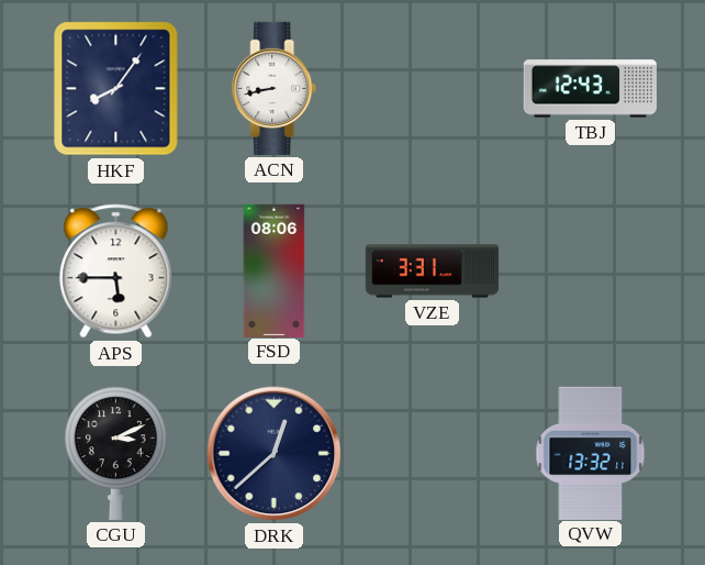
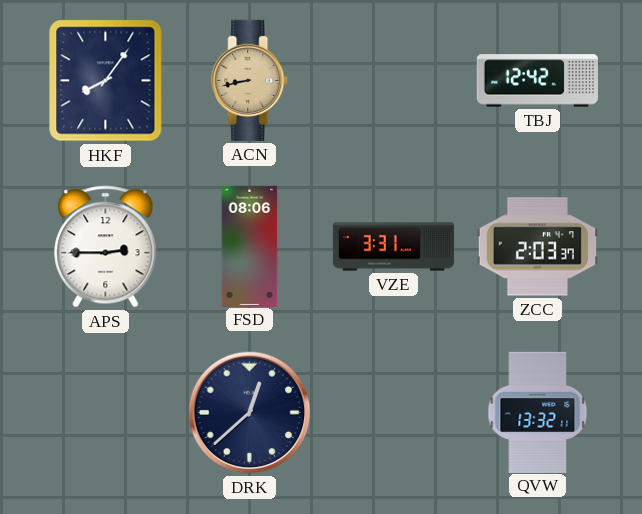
ACN dial: white -> champagne
TBJ: 12:43 -> 12:42
APS: 5:45 -> 2:45
ZCC: none -> 2:03
CGU: 3:11 -> none
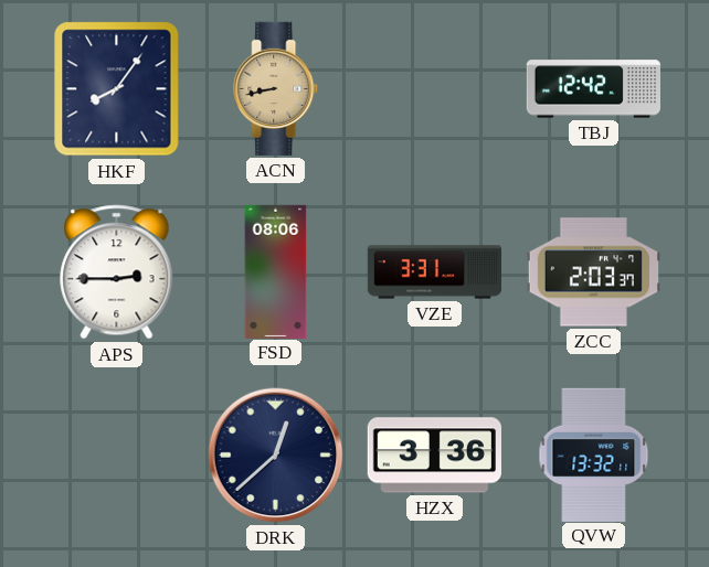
HZX: none -> 3:36
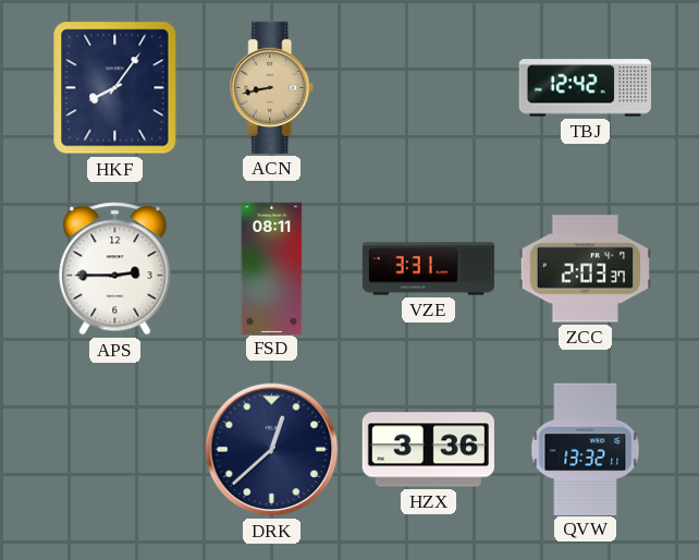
FSD: 08:06 -> 08:11
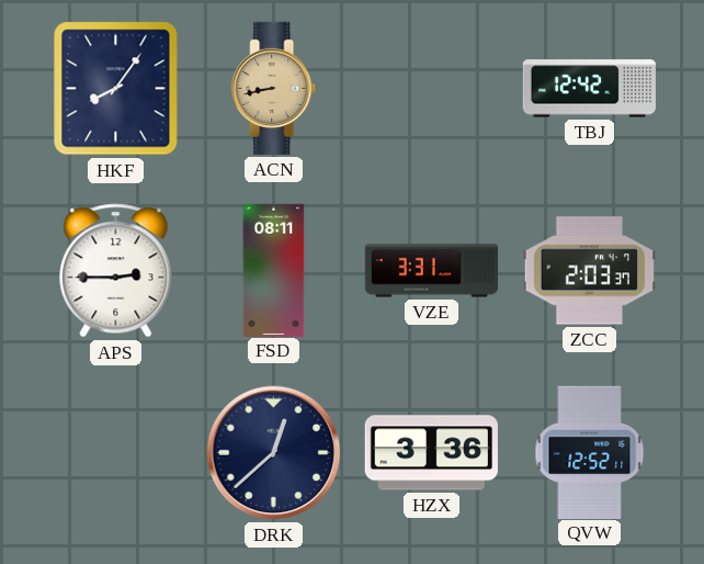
QVW: 13:32 -> 12:52
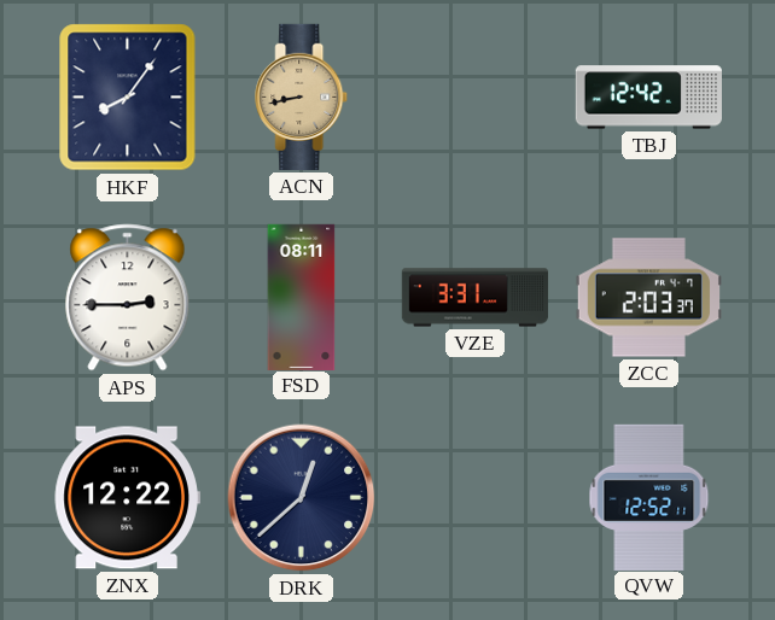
ZNX: none -> 12:22
HZX: 3:36 -> none
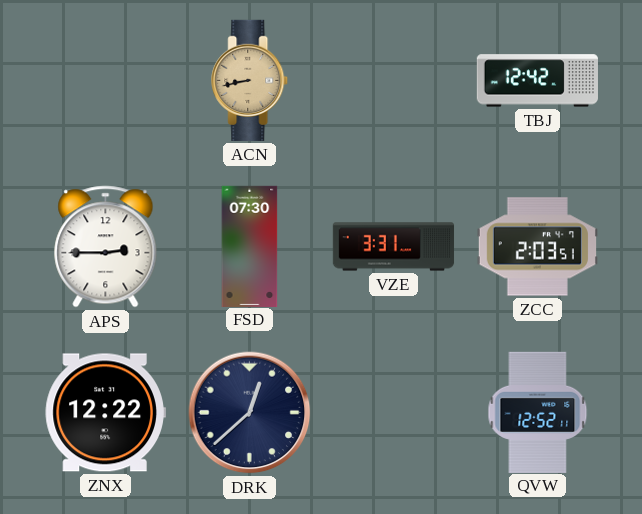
HKF: 8:06 -> none
FSD: 08:11 -> 07:30
ZCC: 2:03:37 -> 2:03:51
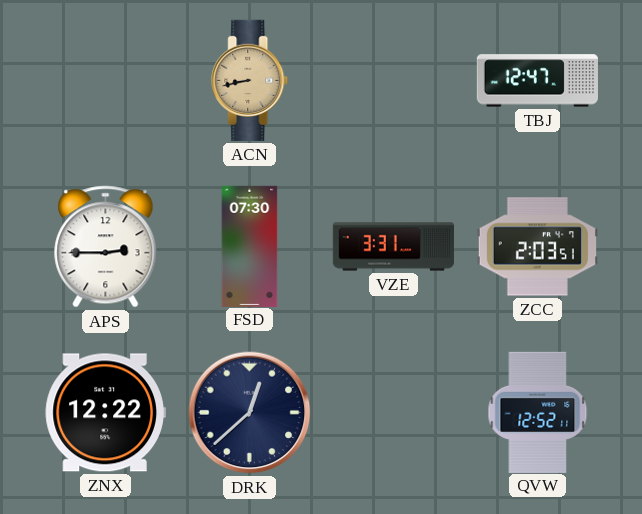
TBJ: 12:42 -> 12:47
